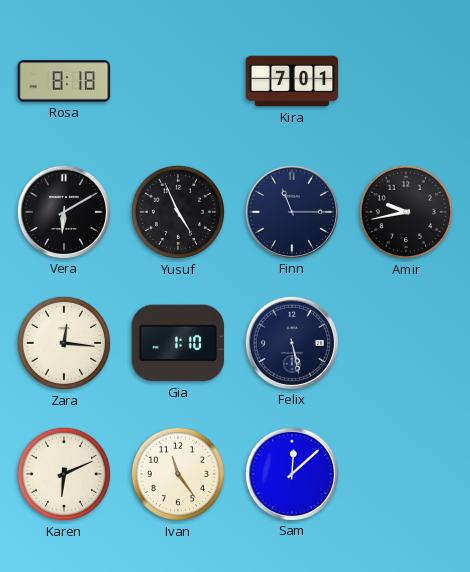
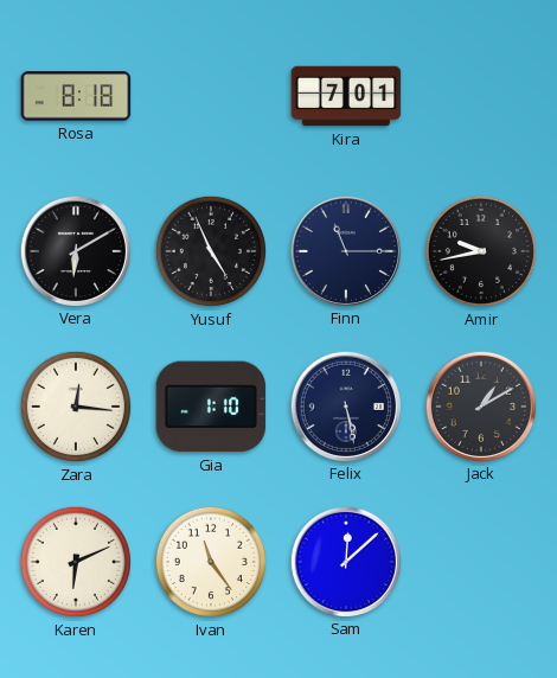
Jack: none -> 1:10
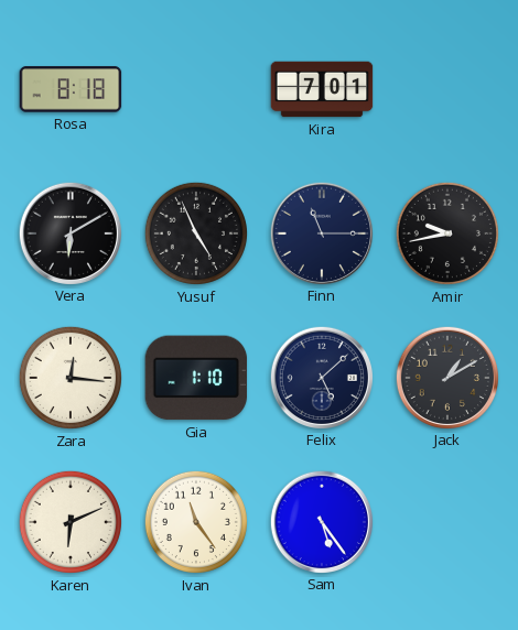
Felix: 5:28 -> 5:08
Sam: 12:08 -> 5:24
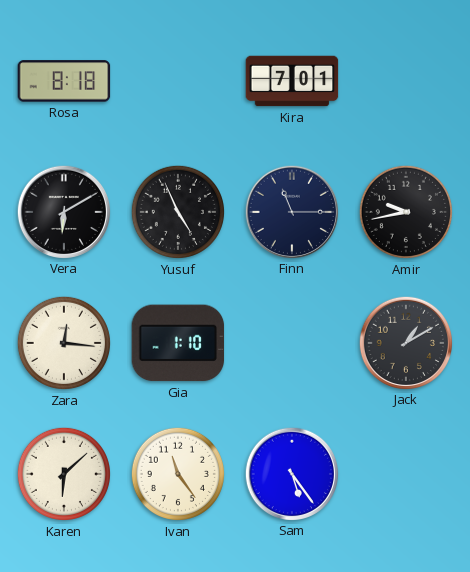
Felix: 5:08 -> none
Karen: 6:11 -> 6:08
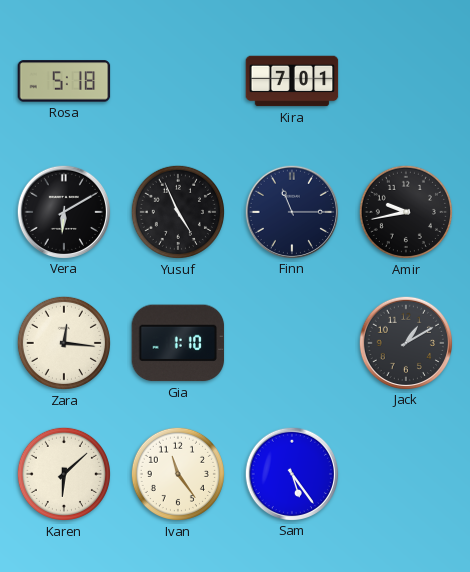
Rosa: 8:18 -> 5:18
